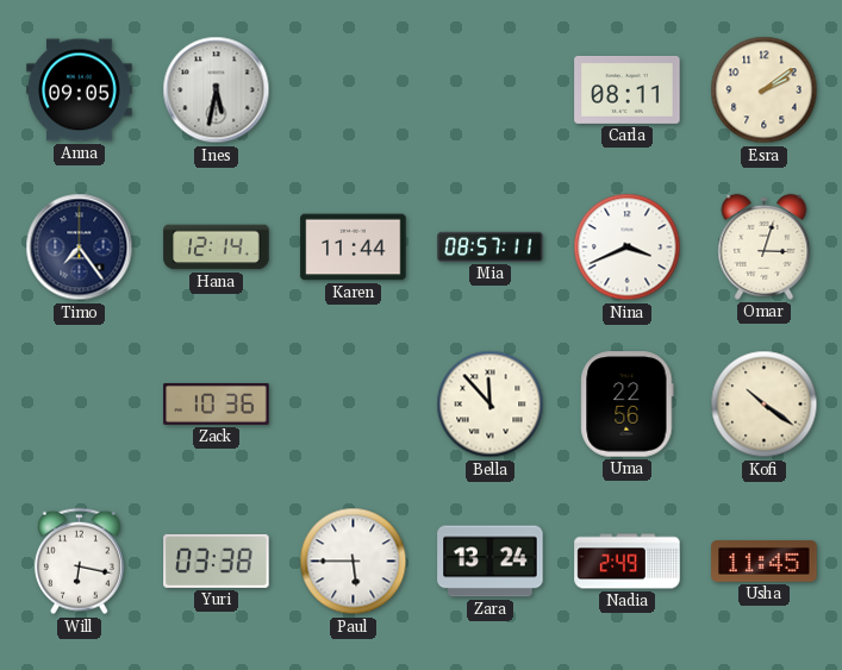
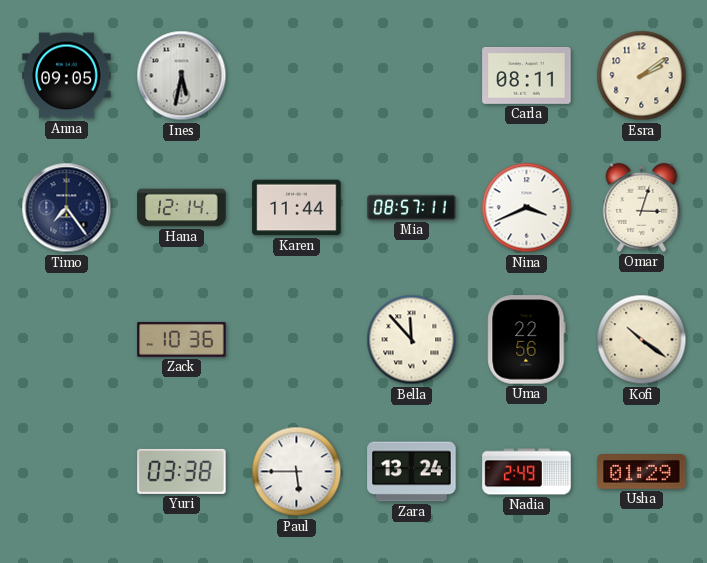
Will: 6:17 -> none
Usha: 11:45 -> 01:29
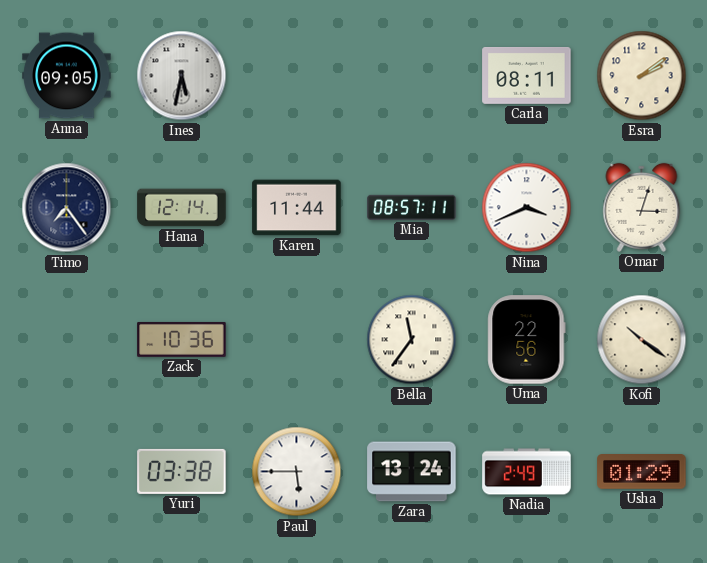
Bella: 11:53 -> 11:36
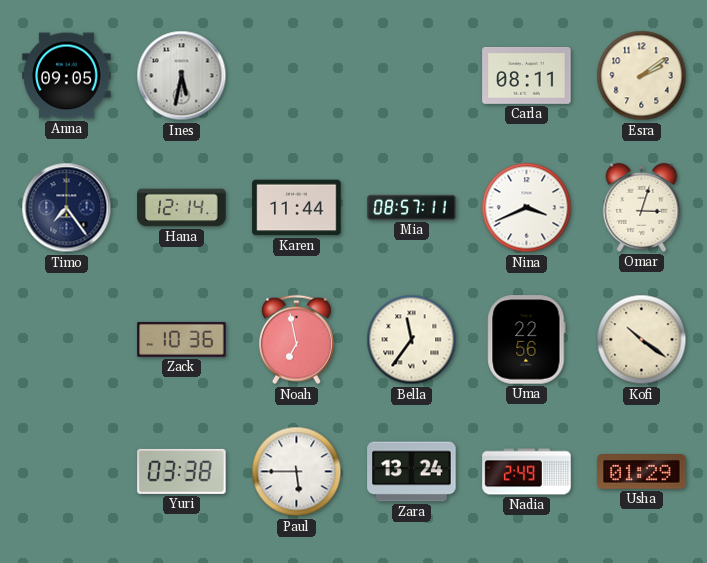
Noah: none -> 6:58
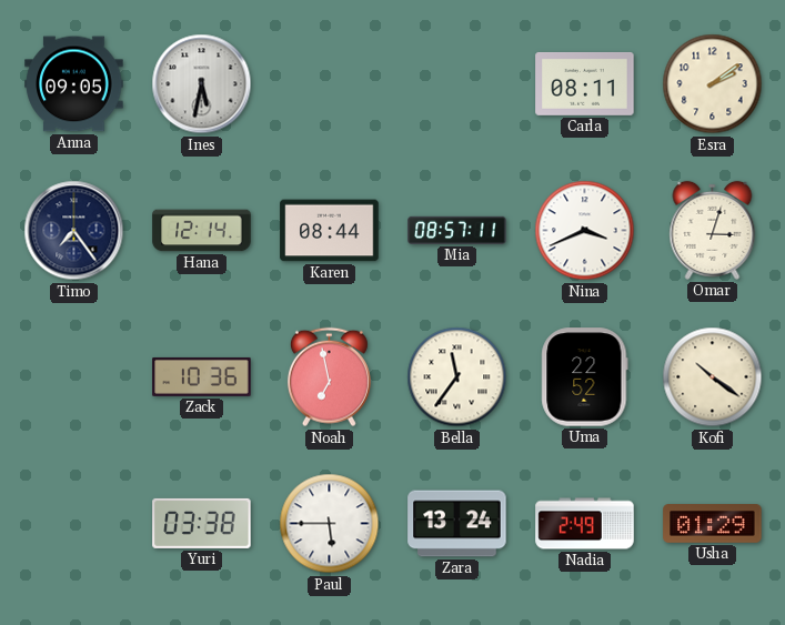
Karen: 11:44 -> 08:44
Uma: 22:56 -> 22:52
